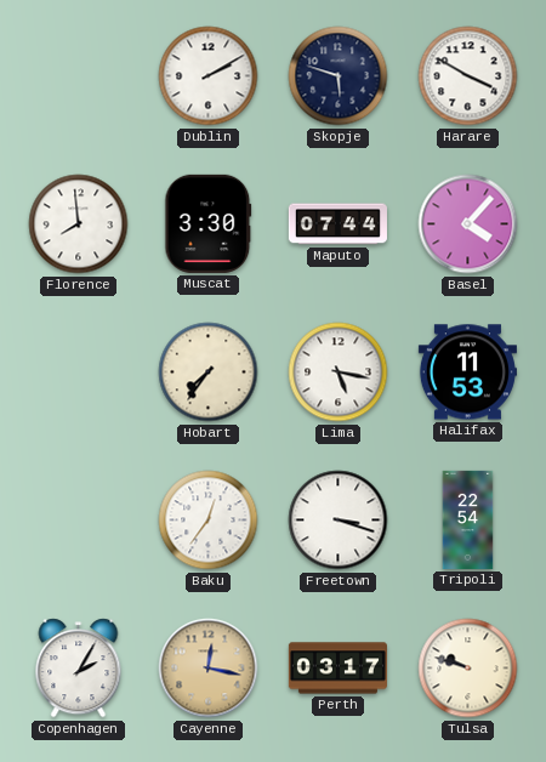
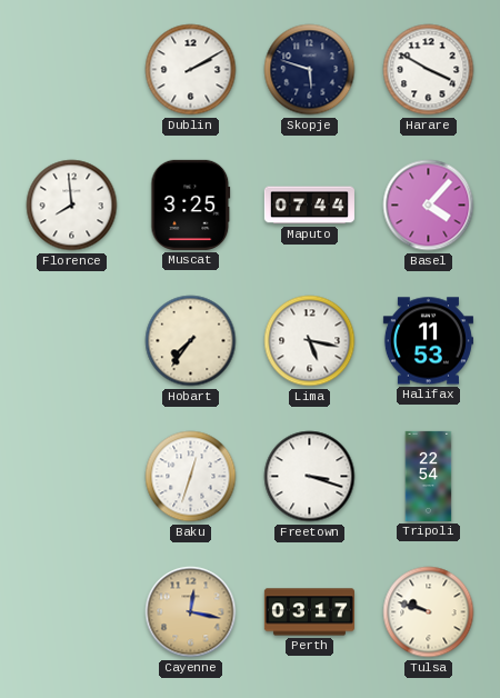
Muscat: 3:30 -> 3:25
Baku: 12:36 -> 12:33
Copenhagen: 2:05 -> none
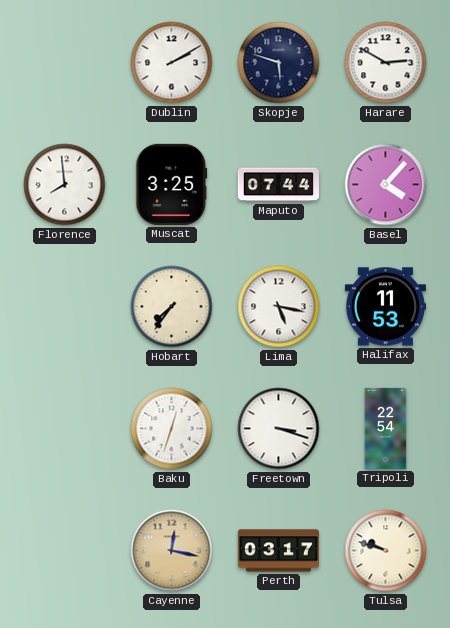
Harare: 3:50 -> 2:50
